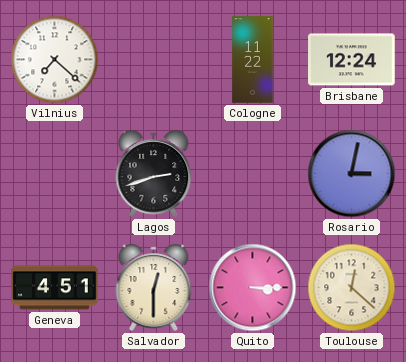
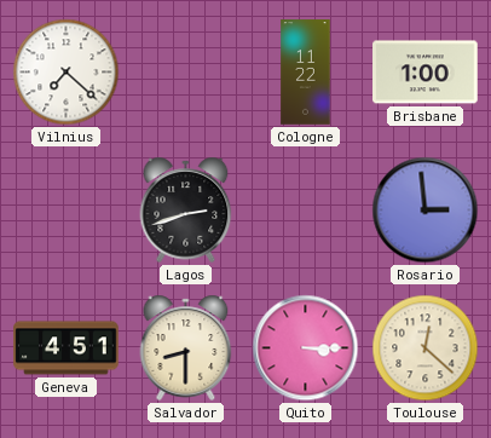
Brisbane: 12:24 -> 1:00
Rosario: 3:02 -> 2:59
Salvador: 12:30 -> 8:30
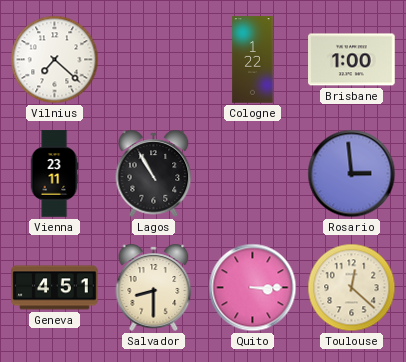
Cologne: 11:22 -> 1:22
Vienna: none -> 23:11
Lagos: 2:42 -> 10:55
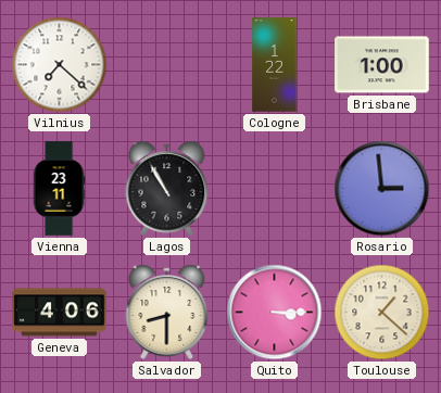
Geneva: 4:51 -> 4:06
Toulouse: 12:22 -> 1:22
